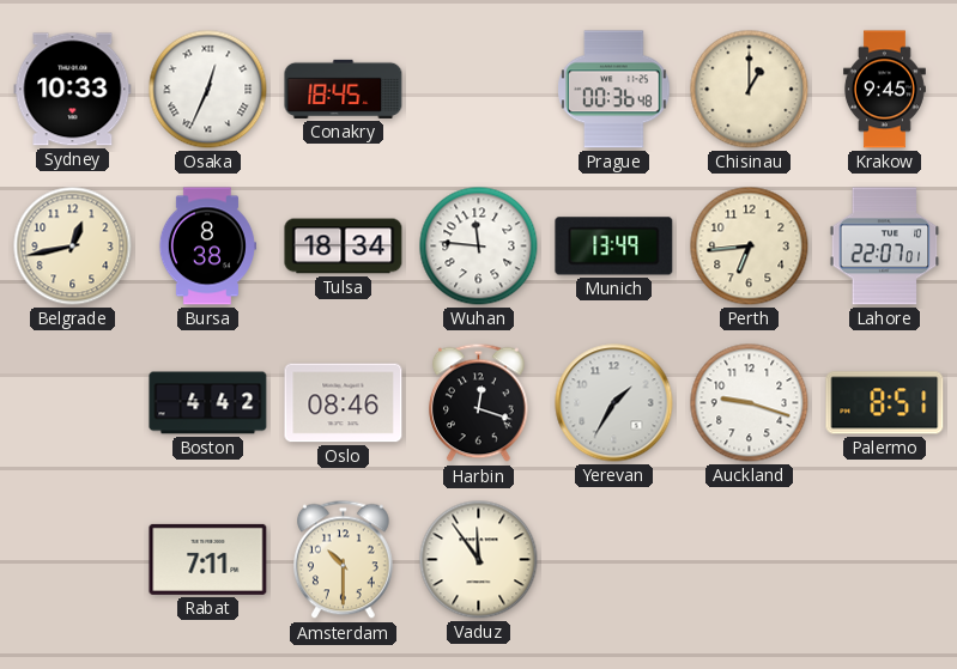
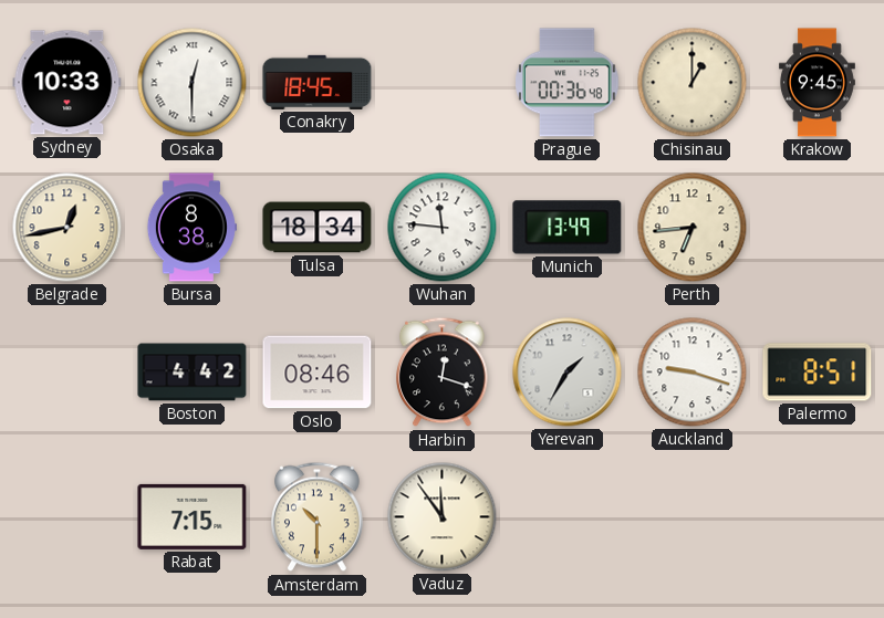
Osaka: 12:34 -> 12:30
Lahore: 22:07 -> none
Rabat: 7:11 -> 7:15
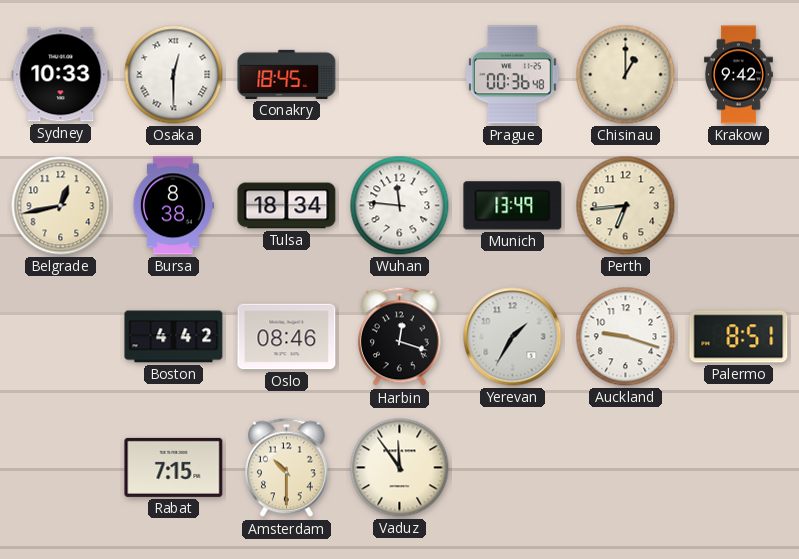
Krakow: 9:45 -> 9:42
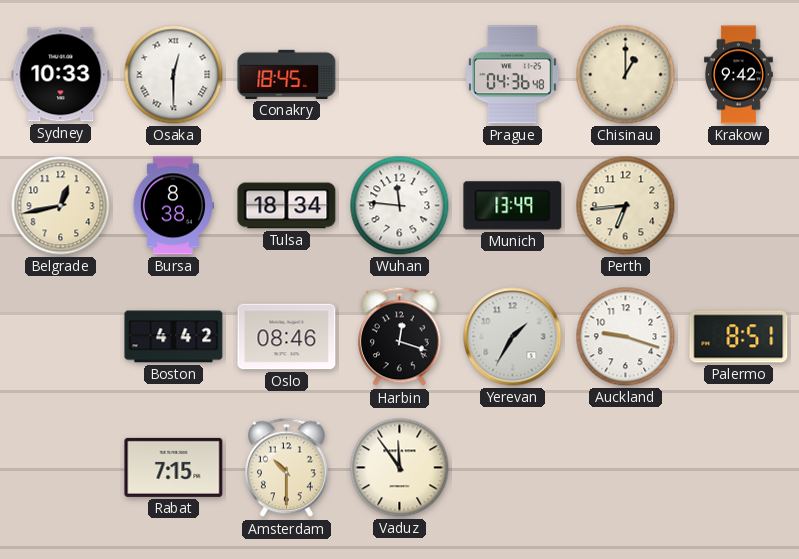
Prague: 00:36 -> 04:36
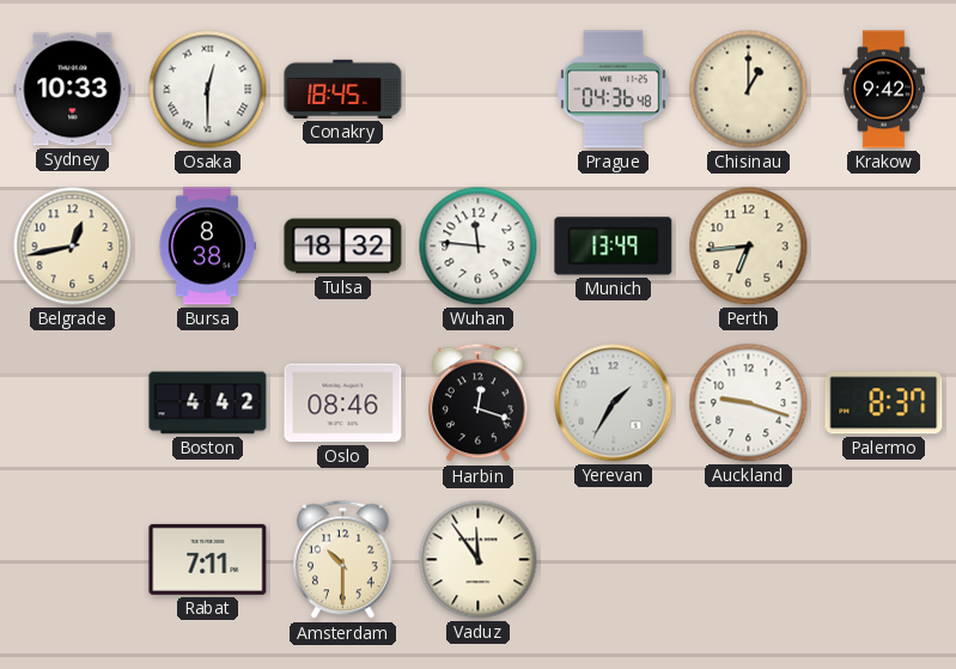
Tulsa: 18:34 -> 18:32
Palermo: 8:51 -> 8:37
Rabat: 7:15 -> 7:11
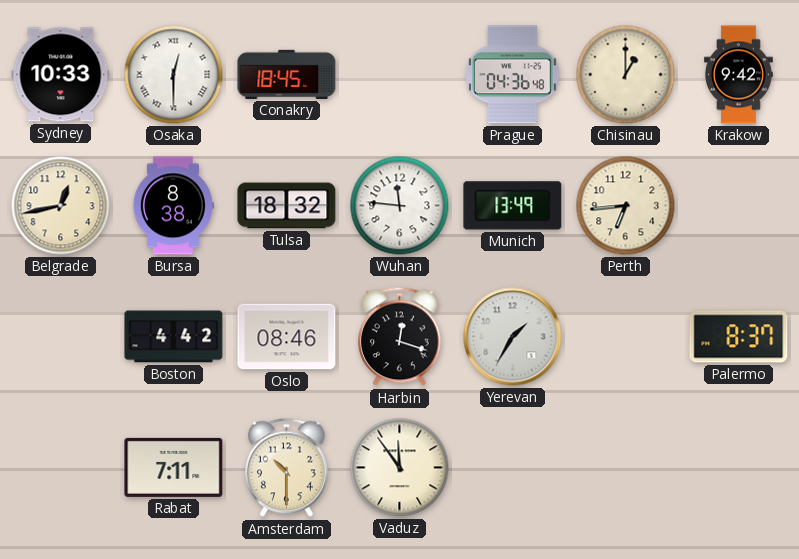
Auckland: 9:18 -> none
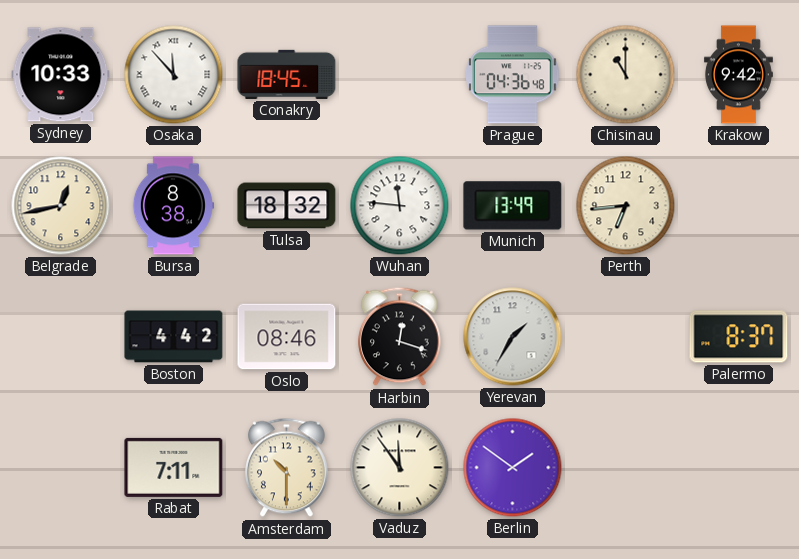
Osaka: 12:30 -> 11:53
Chisinau: 1:00 -> 11:00
Berlin: none -> 1:51
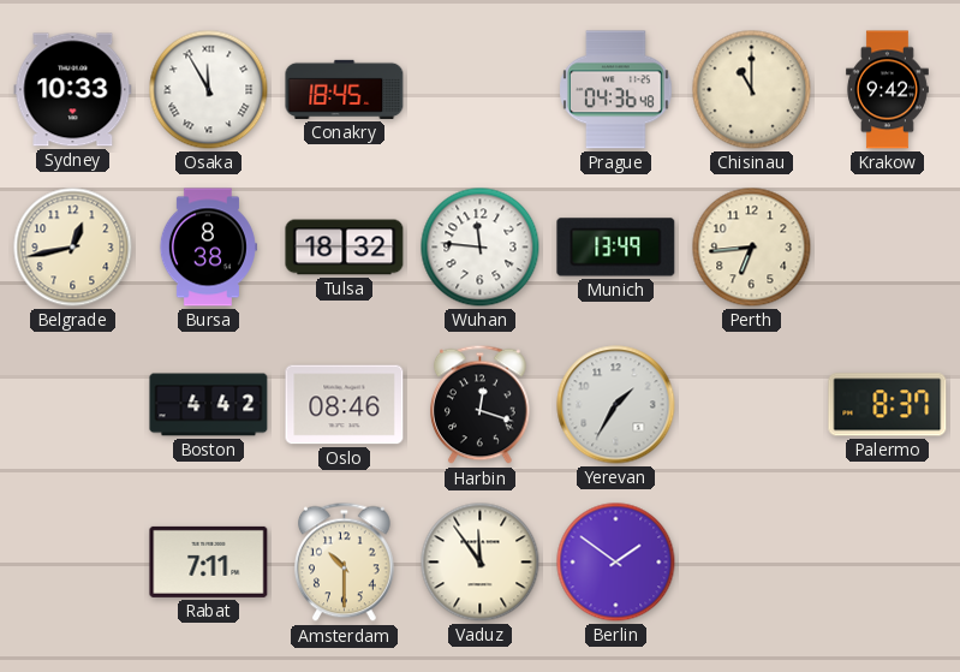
Osaka: 11:53 -> 11:55
